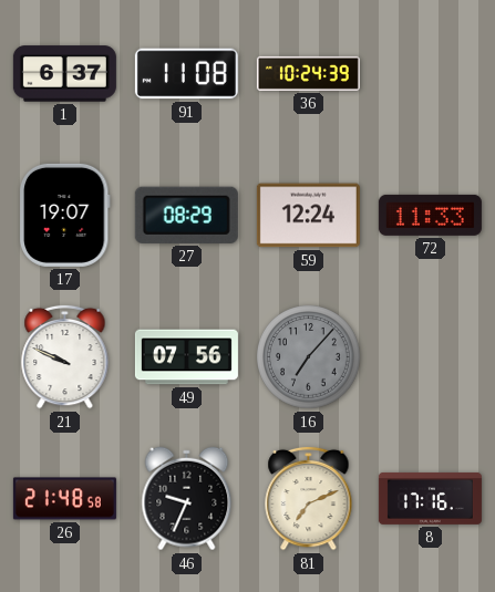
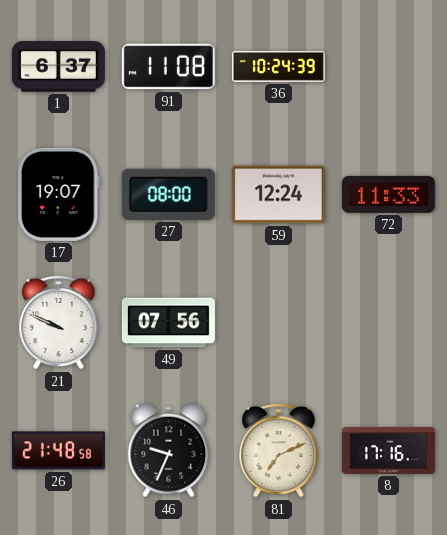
27: 08:29 -> 08:00
16: 7:07 -> none
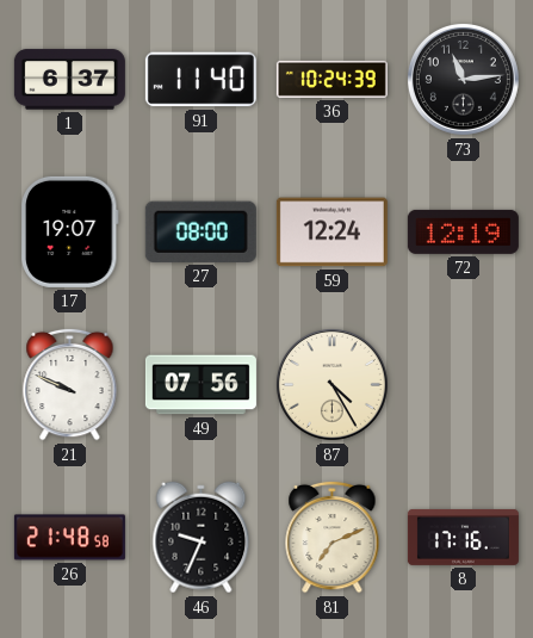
91: 11:08 -> 11:40
73: none -> 11:14
72: 11:33 -> 12:19
87: none -> 4:25
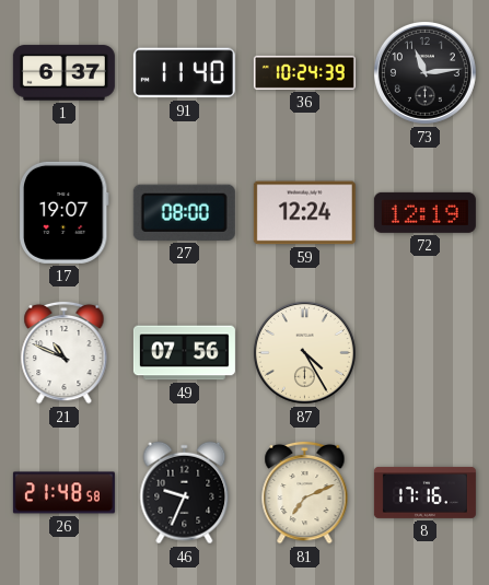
21: 9:49 -> 10:49
